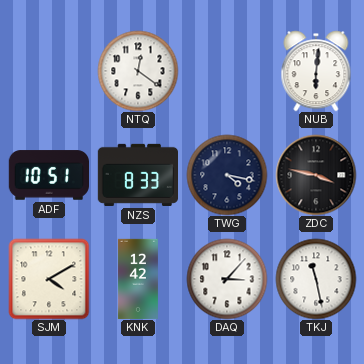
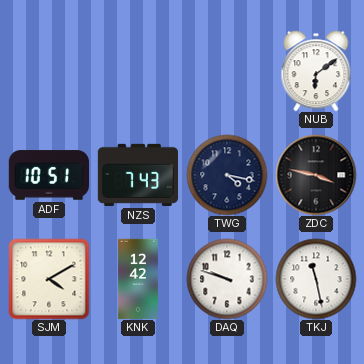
NTQ: 12:21 -> none
NUB: 6:01 -> 6:09
NZS: 8:33 -> 7:43
DAQ: 3:07 -> 9:48
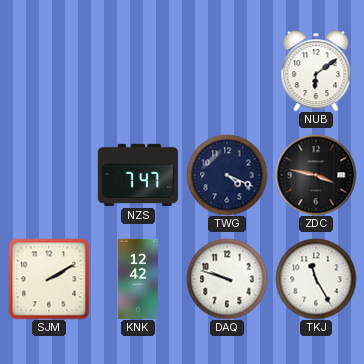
ADF: 10:51 -> none
NZS: 7:43 -> 7:47
TWG: 4:17 -> 4:19
SJM: 4:10 -> 2:10
TKJ: 11:28 -> 11:25
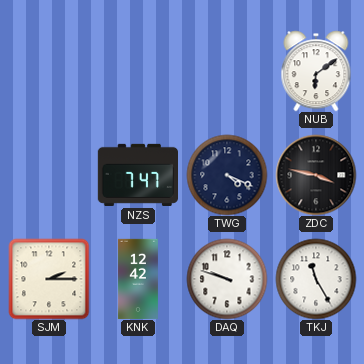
SJM: 2:10 -> 2:15
